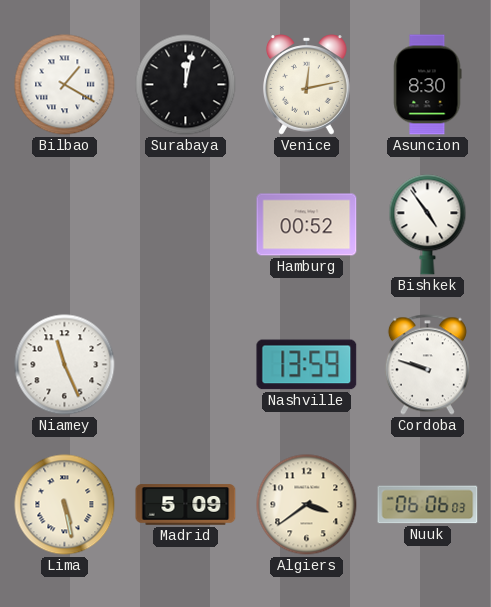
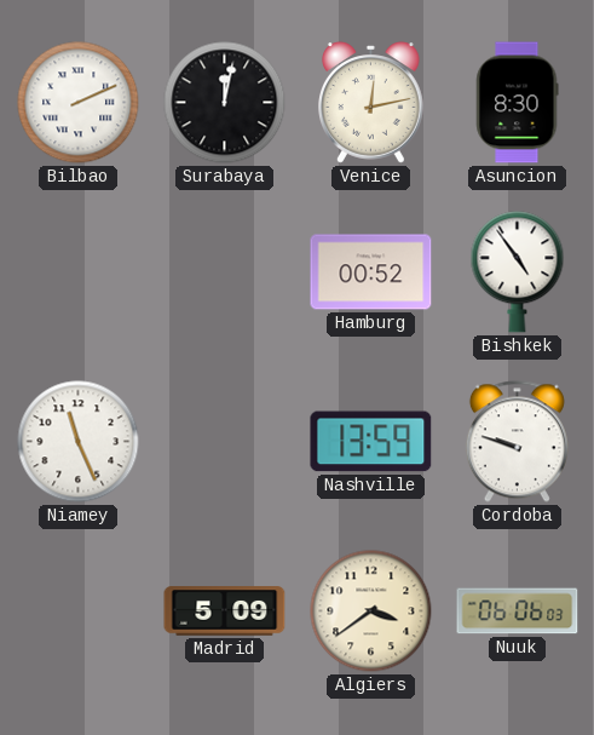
Bilbao: 1:20 -> 2:11
Lima: 5:28 -> none
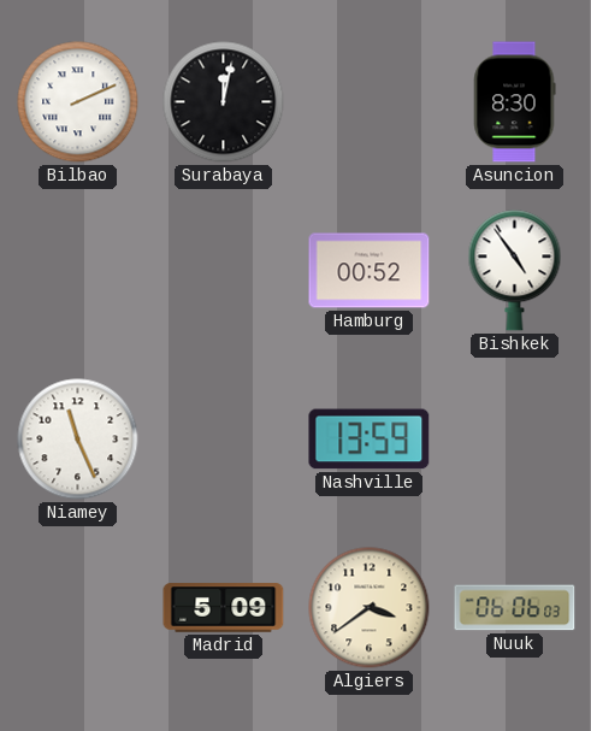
Venice: 12:13 -> none
Cordoba: 9:48 -> none
